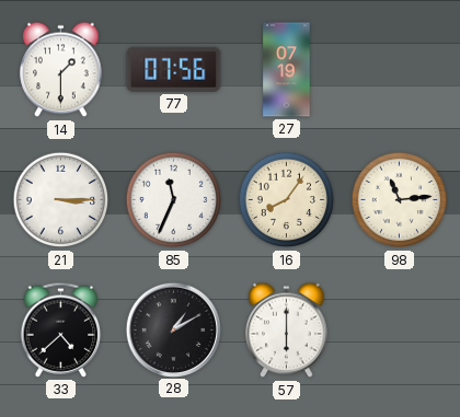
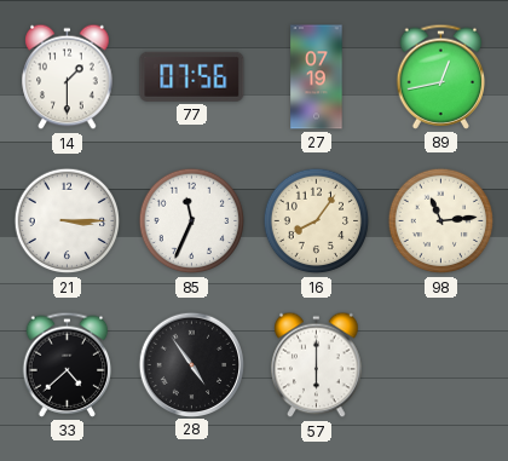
89: none -> 12:43
28: 1:10 -> 4:54
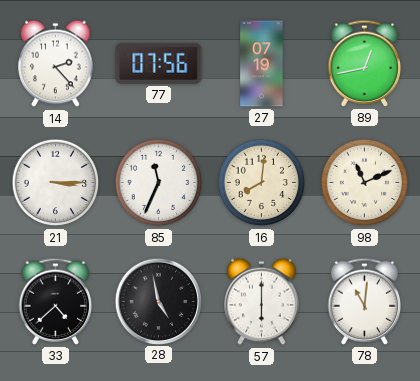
14: 1:30 -> 2:23
16: 8:06 -> 8:01
98: 11:14 -> 11:11
28: 4:54 -> 4:58
78: none -> 11:01
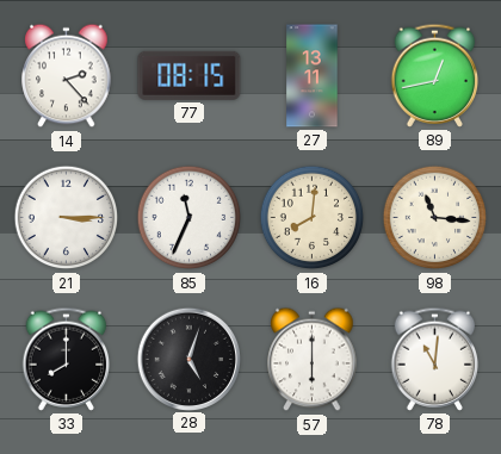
77: 07:56 -> 08:15
27: 07:19 -> 13:11
98: 11:11 -> 11:16
33: 4:38 -> 8:00
28: 4:58 -> 5:03
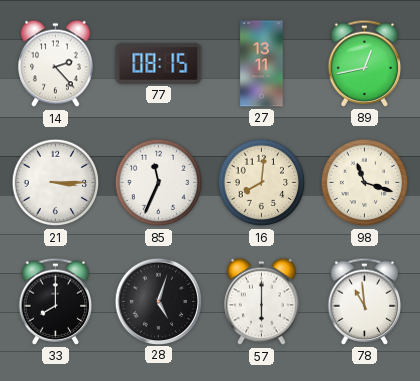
98: 11:16 -> 11:18
78: 11:01 -> 10:59
